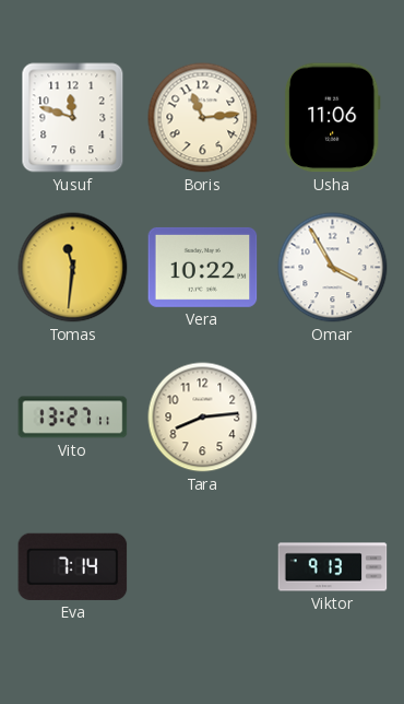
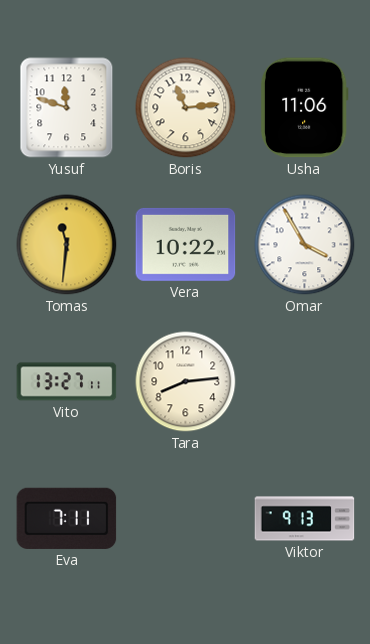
Eva: 7:14 -> 7:11
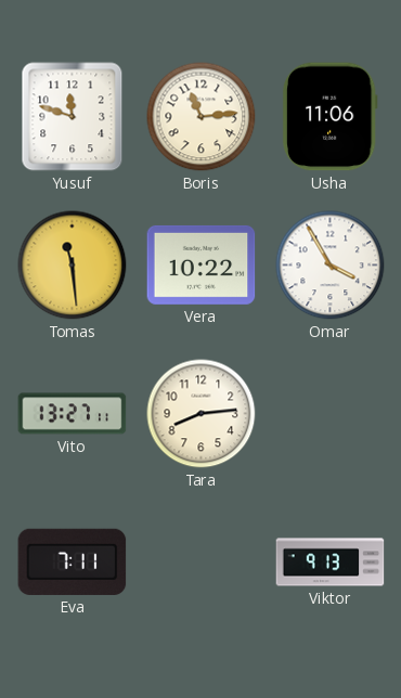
Tomas: 11:31 -> 11:29
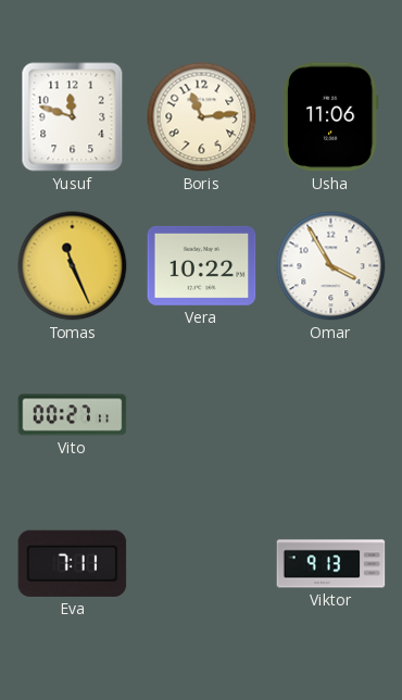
Tomas: 11:29 -> 11:26
Vito: 13:27 -> 00:27
Tara: 8:14 -> none
